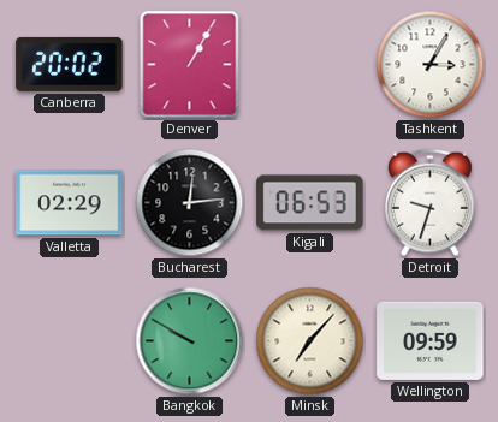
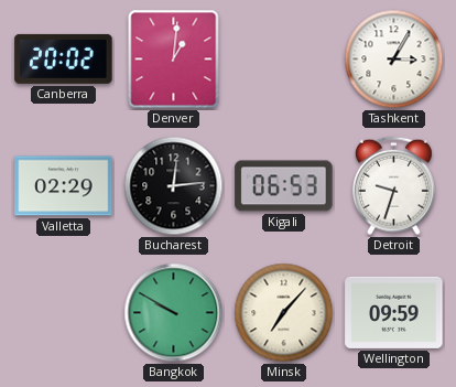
Denver: 1:05 -> 1:01
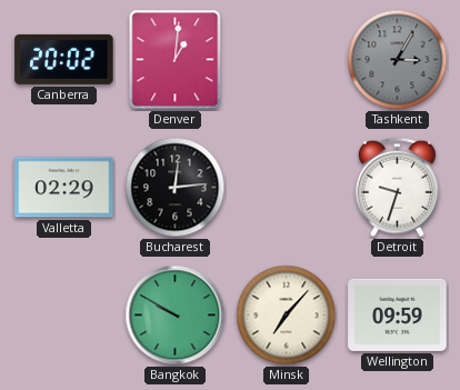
Tashkent dial: white -> grey
Kigali: 06:53 -> none
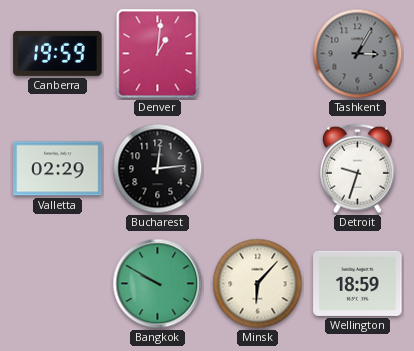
Canberra: 20:02 -> 19:59
Minsk: 7:07 -> 6:07
Wellington: 09:59 -> 18:59
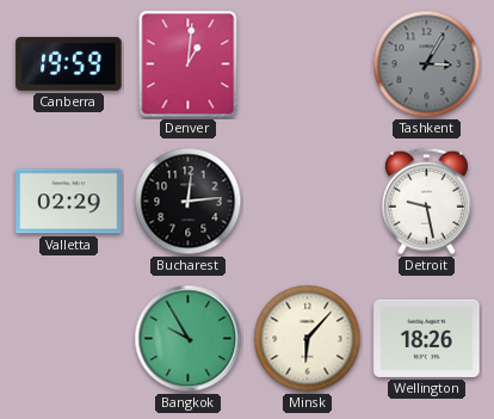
Detroit: 9:33 -> 9:28
Bangkok: 9:50 -> 9:55
Wellington: 18:59 -> 18:26
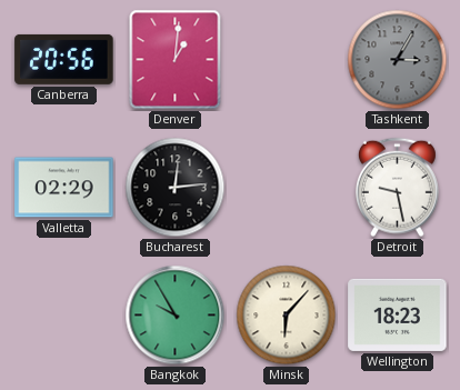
Canberra: 19:59 -> 20:56
Wellington: 18:26 -> 18:23
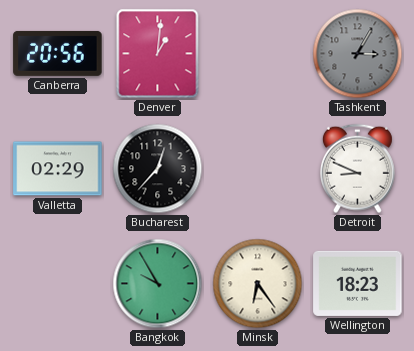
Bucharest: 12:14 -> 12:37
Detroit: 9:28 -> 8:49
Minsk: 6:07 -> 6:24
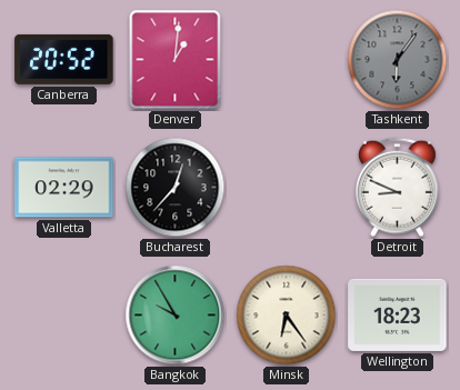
Canberra: 20:56 -> 20:52
Tashkent: 3:05 -> 6:06
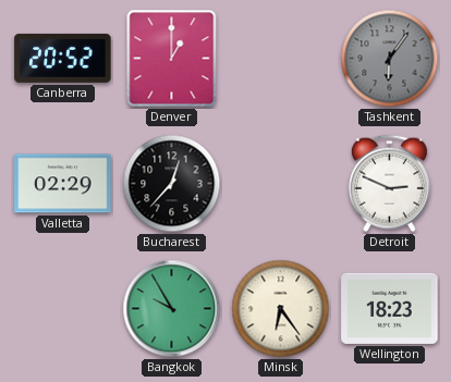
Denver: 1:01 -> 1:00
Detroit: 8:49 -> 2:49
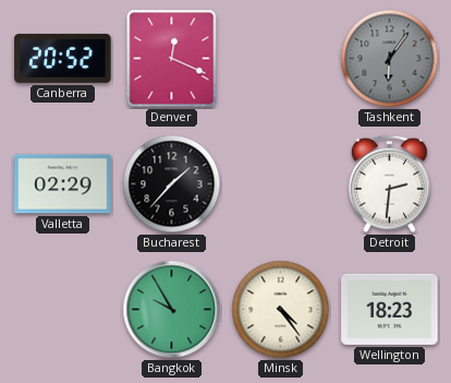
Denver: 1:00 -> 12:19
Bucharest: 12:37 -> 1:37
Detroit: 2:49 -> 2:31
Minsk: 6:24 -> 4:24
